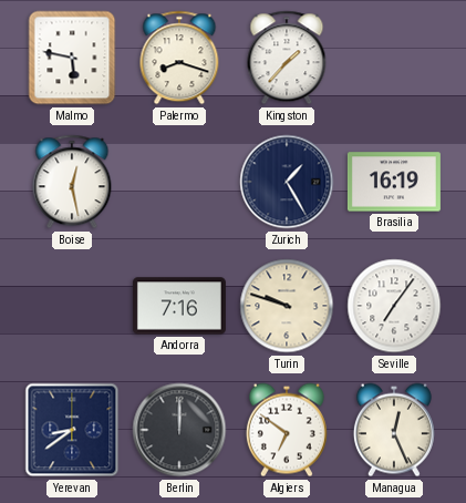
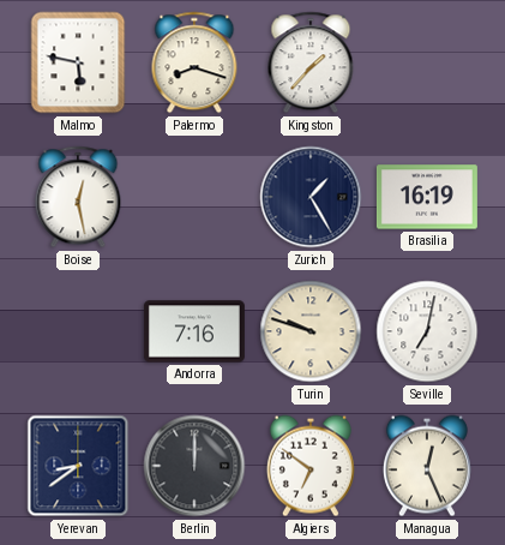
Seville: 7:06 -> 7:02
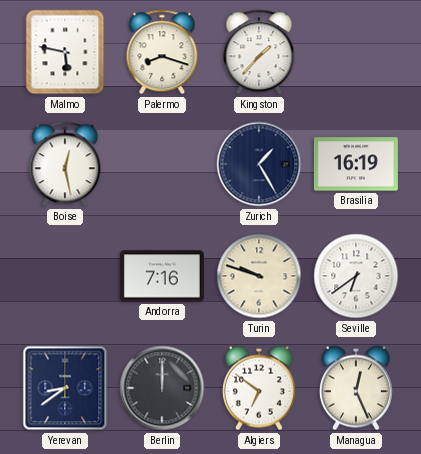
Seville: 7:02 -> 6:39
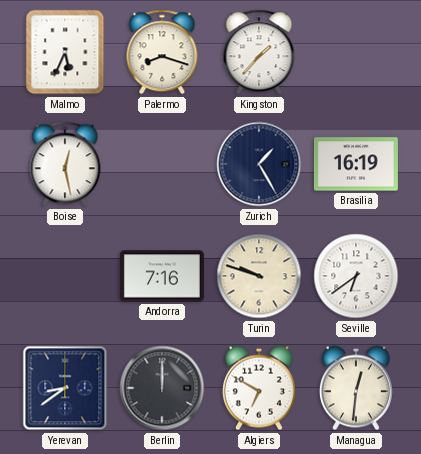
Malmo: 5:47 -> 5:34
Algiers: 6:51 -> 6:50
Managua: 12:26 -> 12:31
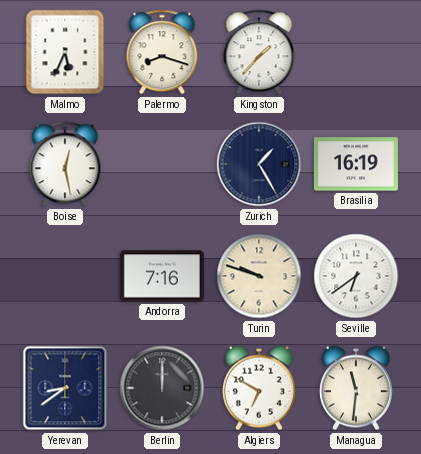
Managua: 12:31 -> 11:31
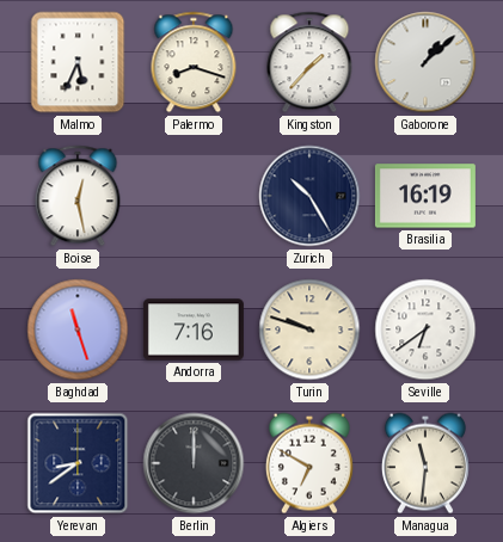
Gaborone: none -> 1:08
Zurich: 1:25 -> 10:25
Baghdad: none -> 11:27
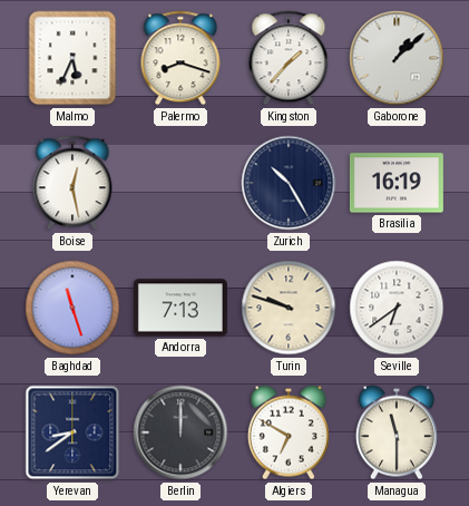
Andorra: 7:16 -> 7:13
Managua: 11:31 -> 11:30
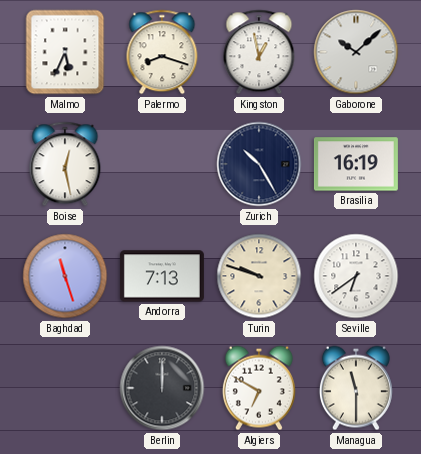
Kingston: 1:37 -> 12:58
Gaborone: 1:08 -> 10:08
Yerevan: 8:39 -> none
